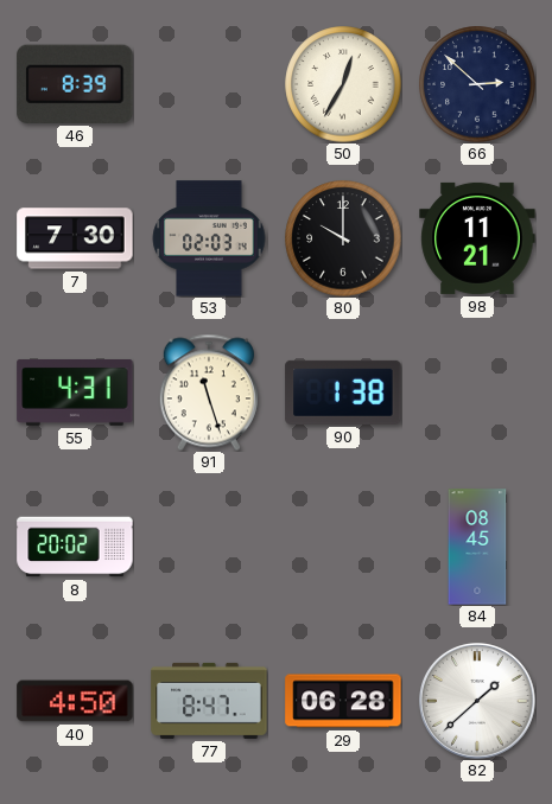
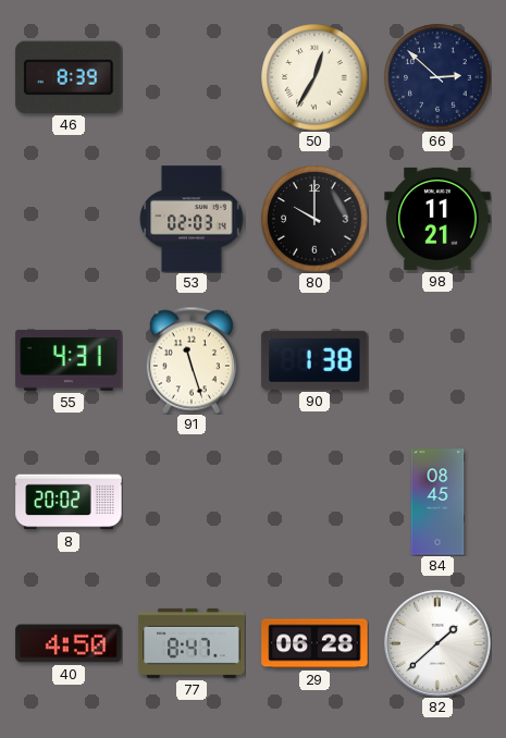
7: 7:30 -> none
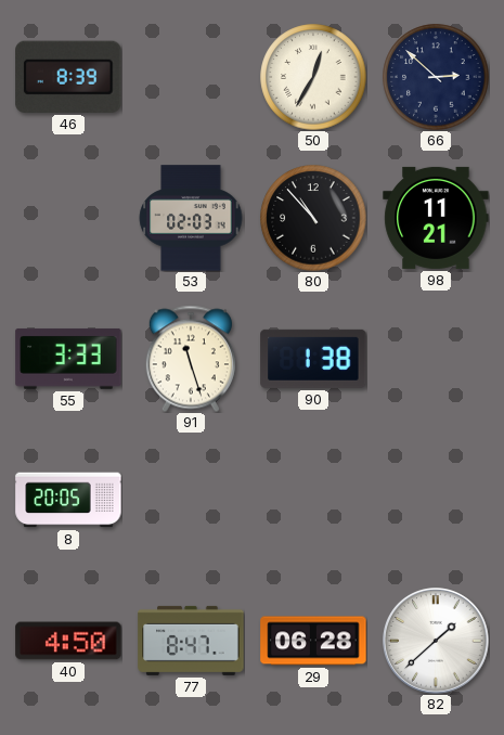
80: 10:00 -> 10:53
55: 4:31 -> 3:33
8: 20:02 -> 20:05
84: 08:45 -> none
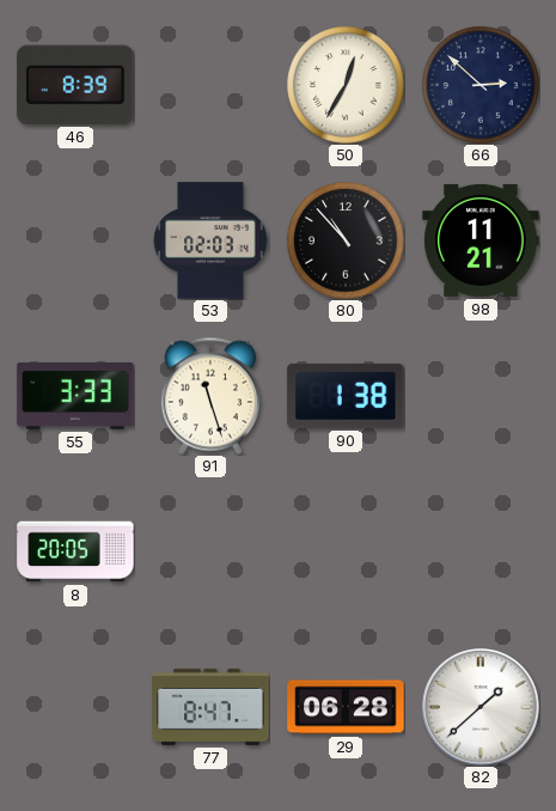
40: 4:50 -> none
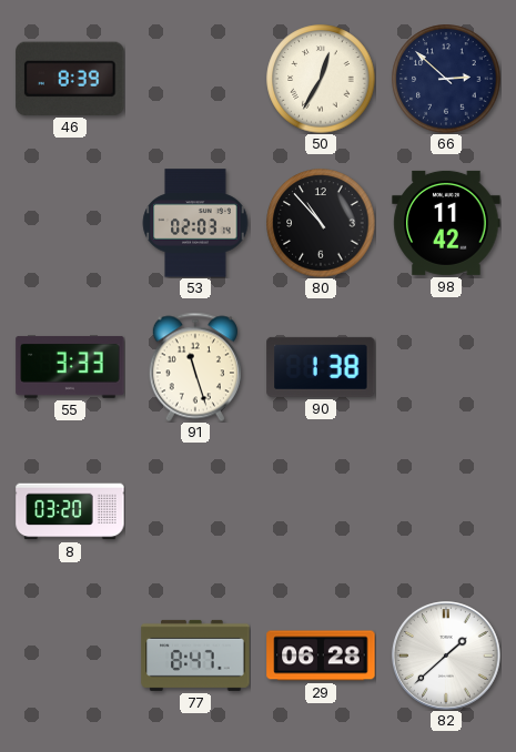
98: 11:21 -> 11:42
8: 20:05 -> 03:20
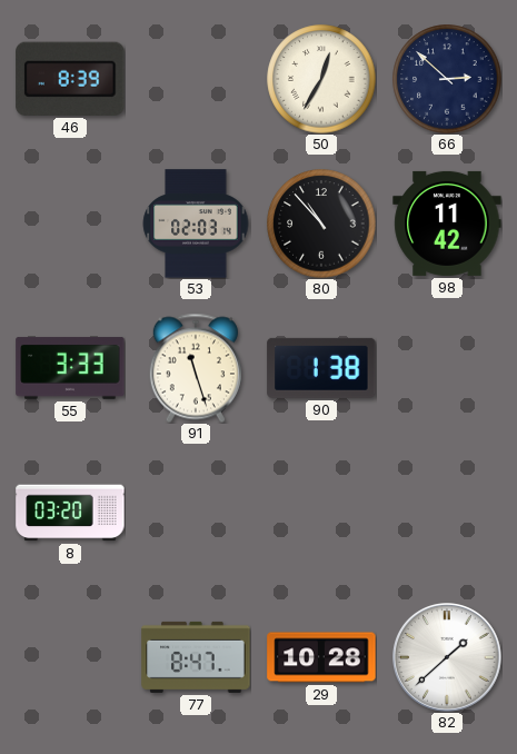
29: 06:28 -> 10:28
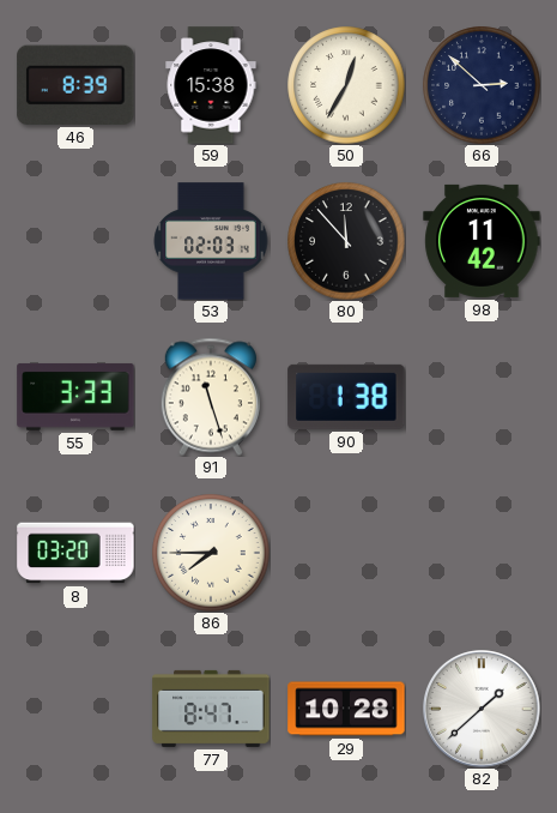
59: none -> 15:38
80: 10:53 -> 11:53
86: none -> 7:45
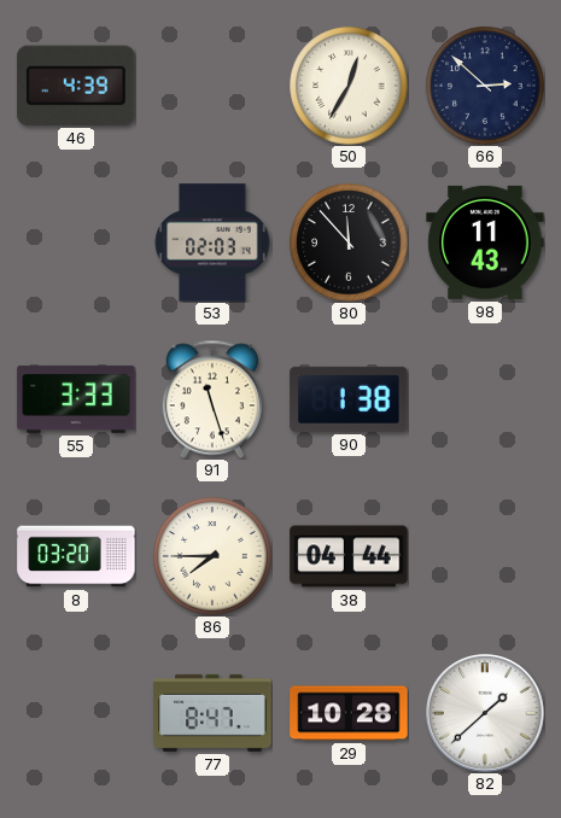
46: 8:39 -> 4:39
59: 15:38 -> none
98: 11:42 -> 11:43
38: none -> 04:44
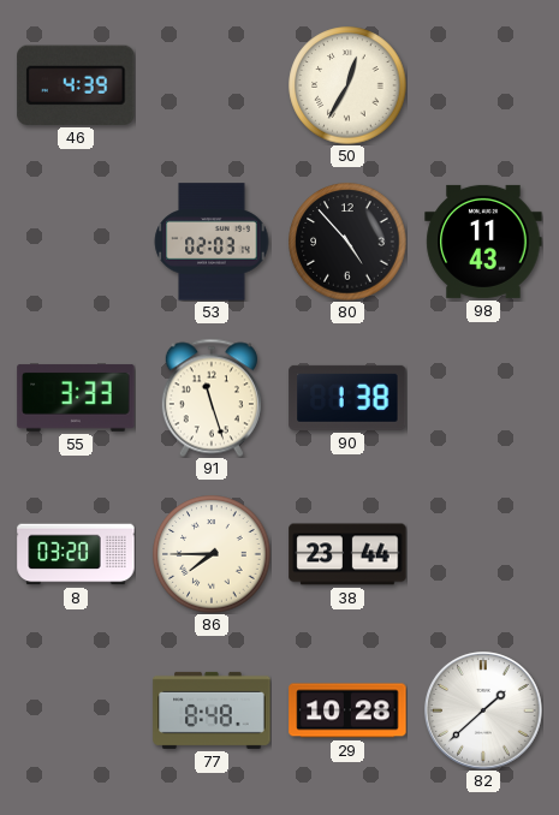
66: 2:52 -> none
80: 11:53 -> 4:53
38: 04:44 -> 23:44
77: 8:47 -> 8:48
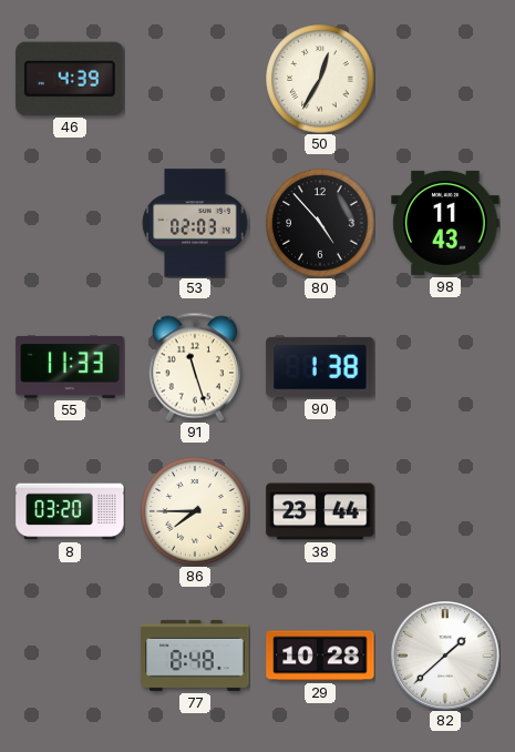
55: 3:33 -> 11:33
